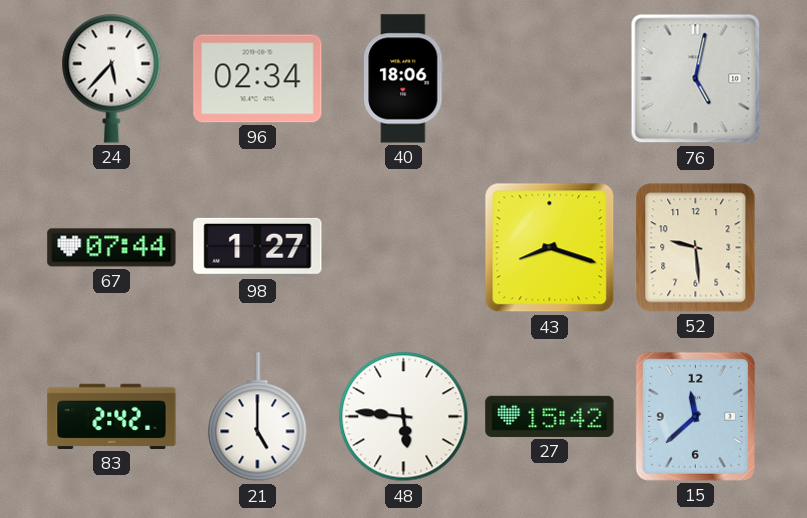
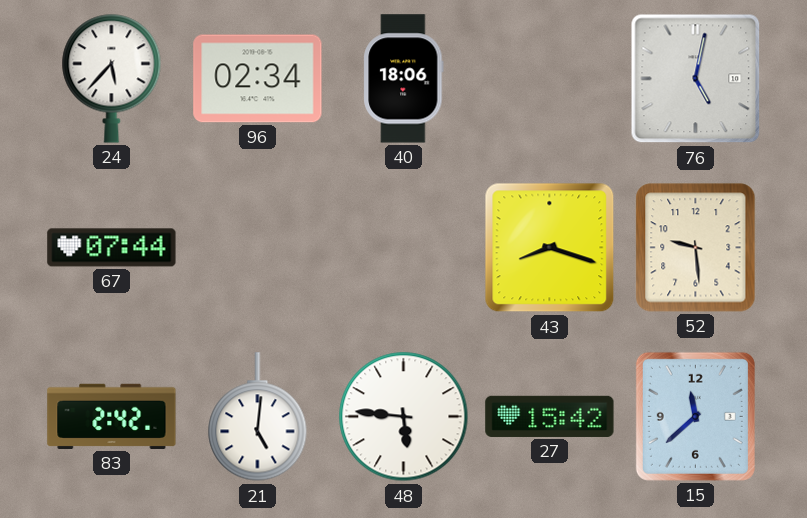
98: 1:27 -> none
21: 5:00 -> 5:01
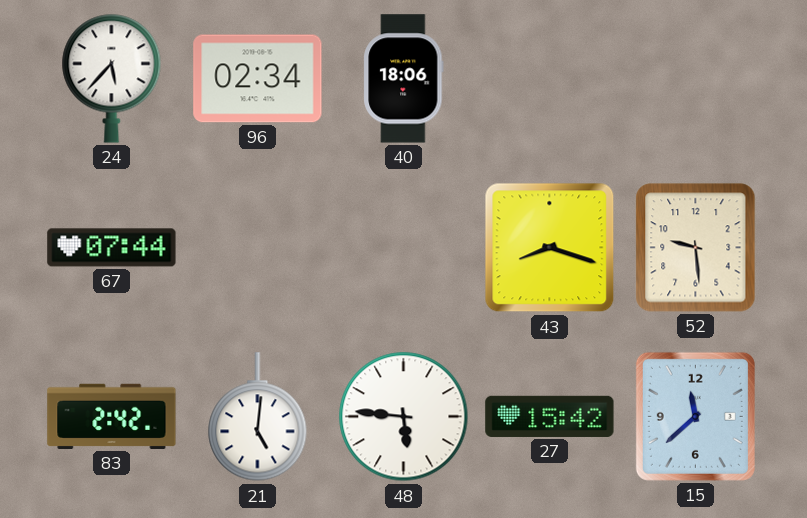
76: 5:02 -> none
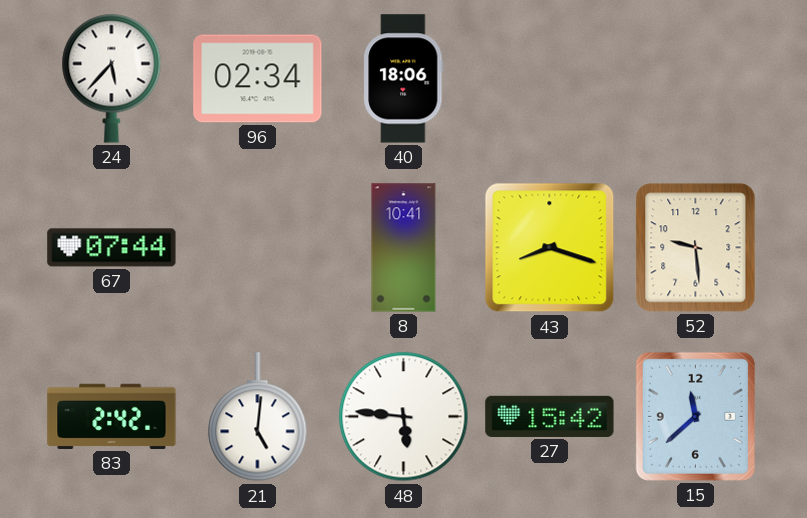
8: none -> 10:41
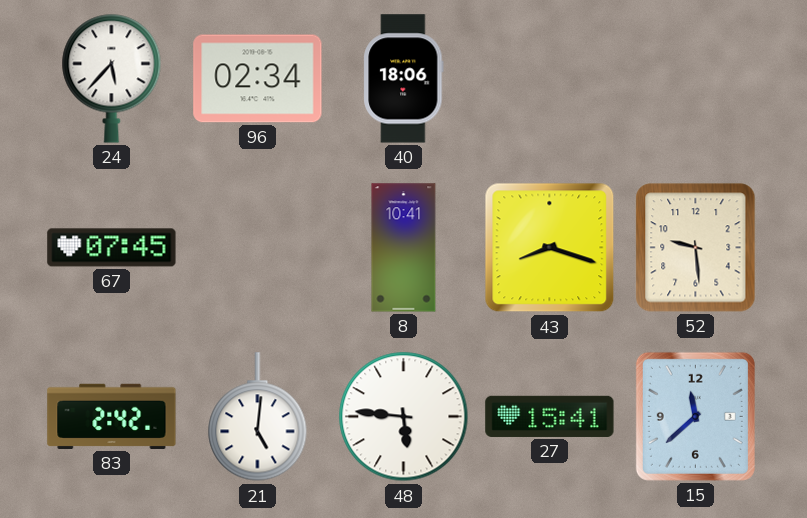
67: 07:44 -> 07:45
27: 15:42 -> 15:41
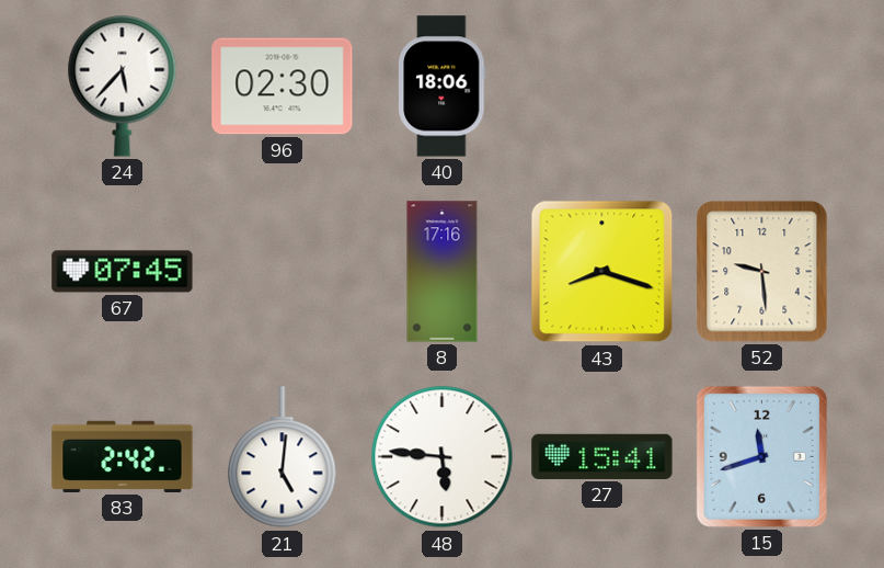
96: 02:34 -> 02:30
8: 10:41 -> 17:16
15: 11:38 -> 11:42
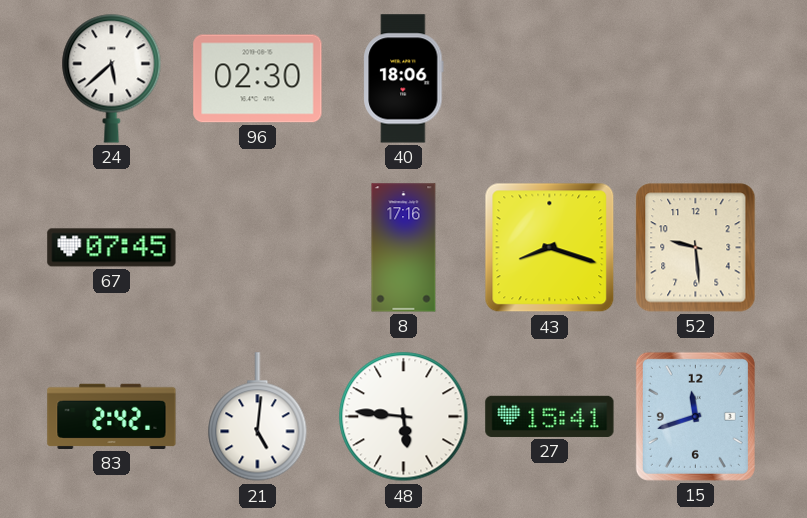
24: 5:37 -> 5:38
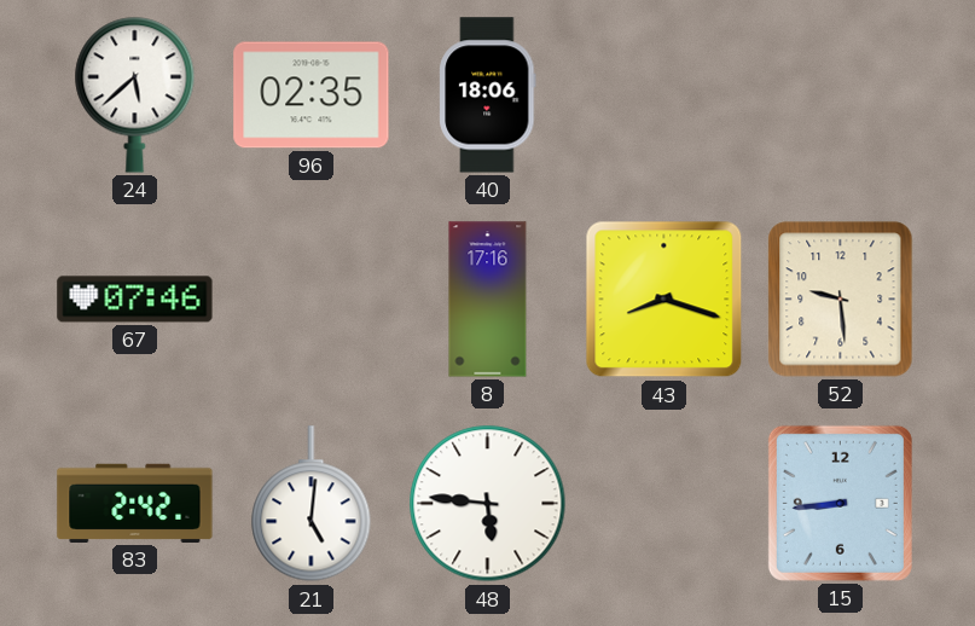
96: 02:30 -> 02:35
67: 07:45 -> 07:46
27: 15:41 -> none
15: 11:42 -> 8:44
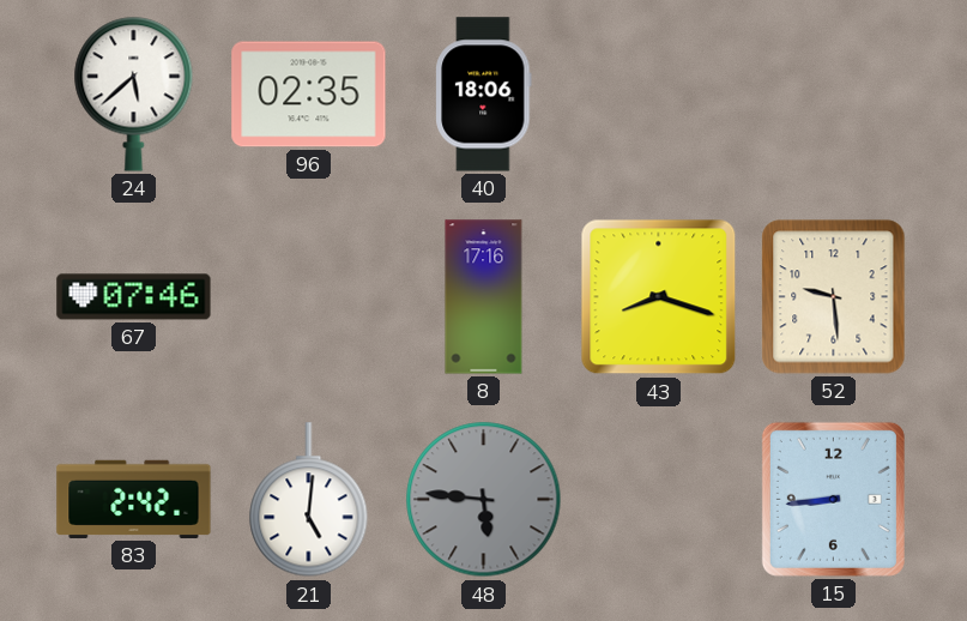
48 dial: white -> grey
